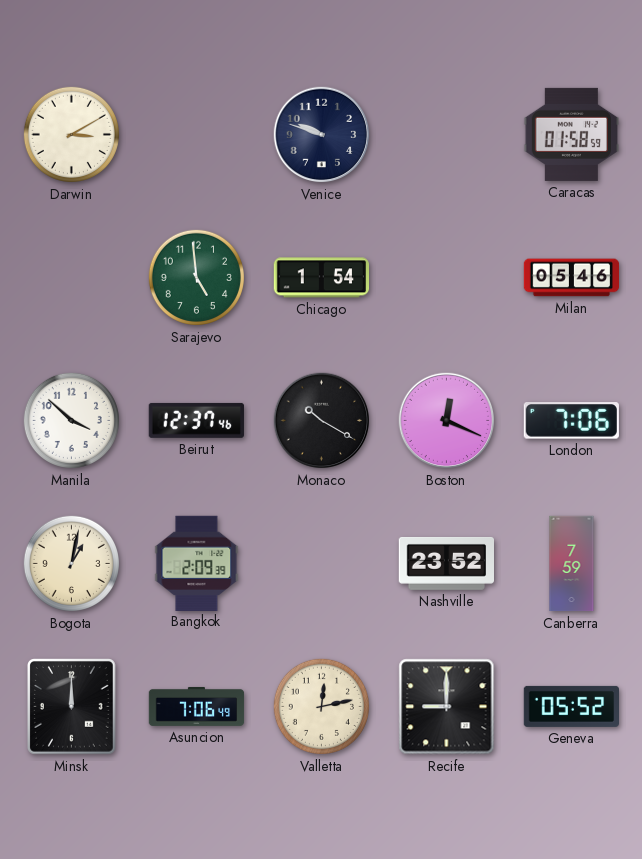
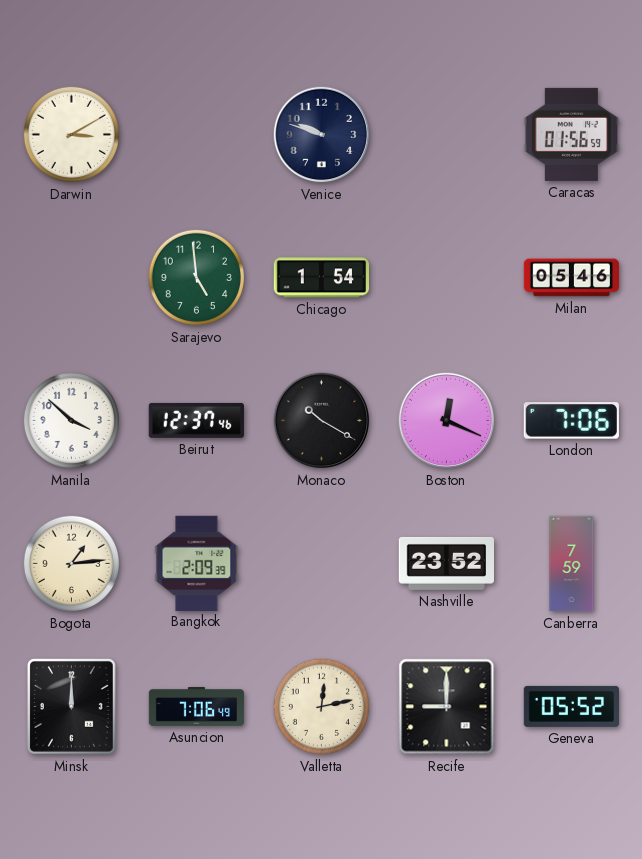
Caracas: 01:58 -> 01:56
Bogota: 1:02 -> 1:14
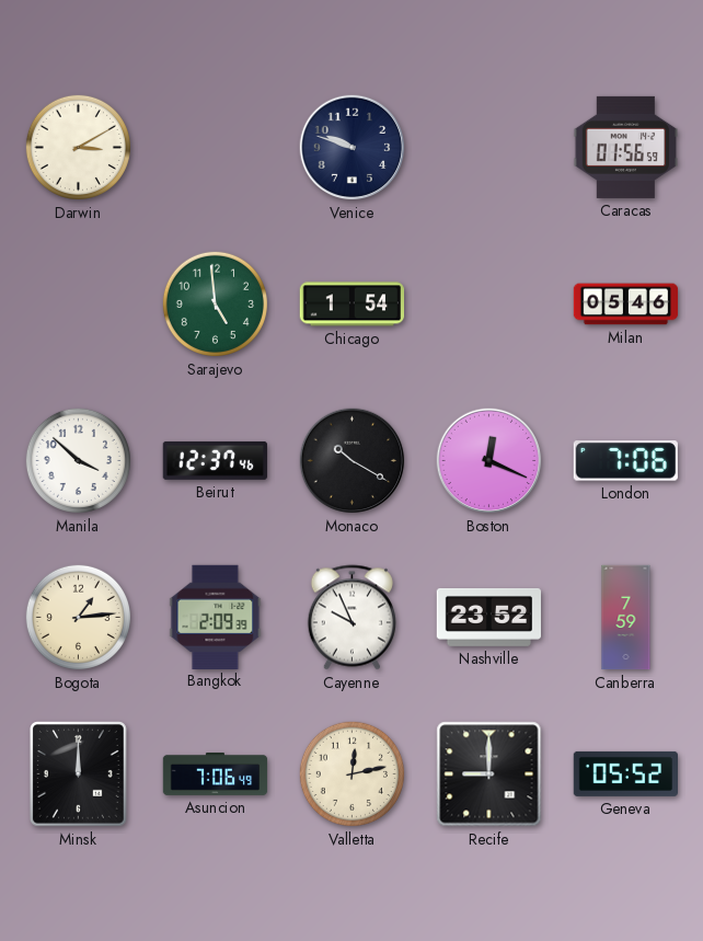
Cayenne: none -> 9:56
